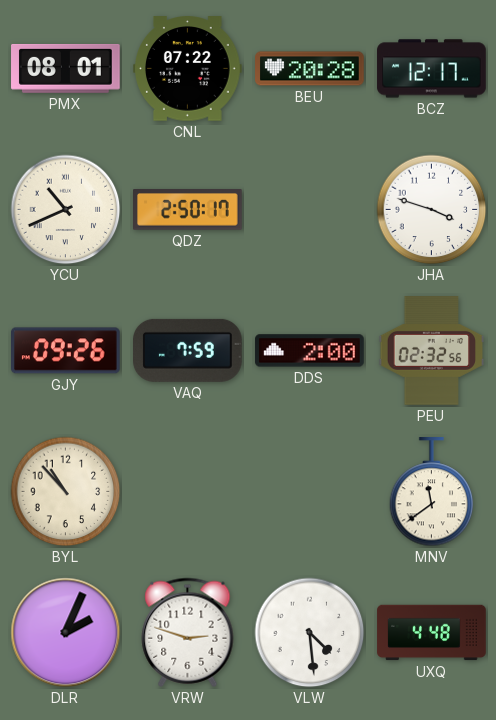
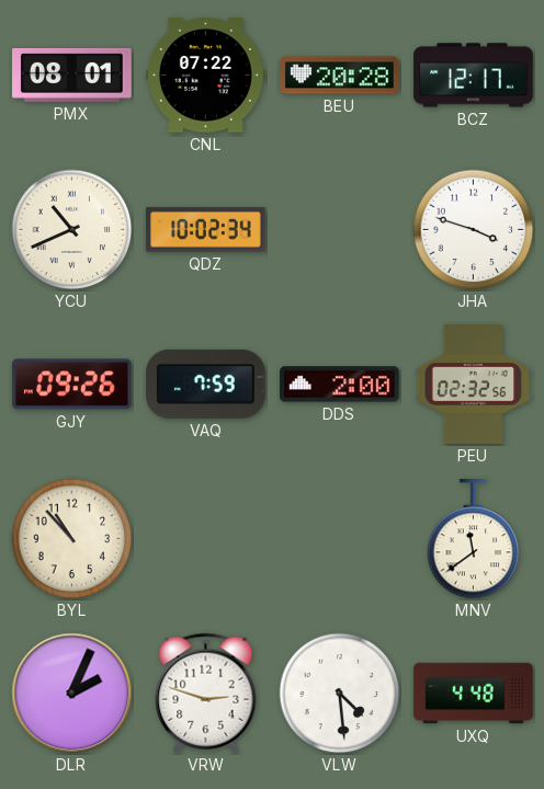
QDZ: 2:50 -> 10:02
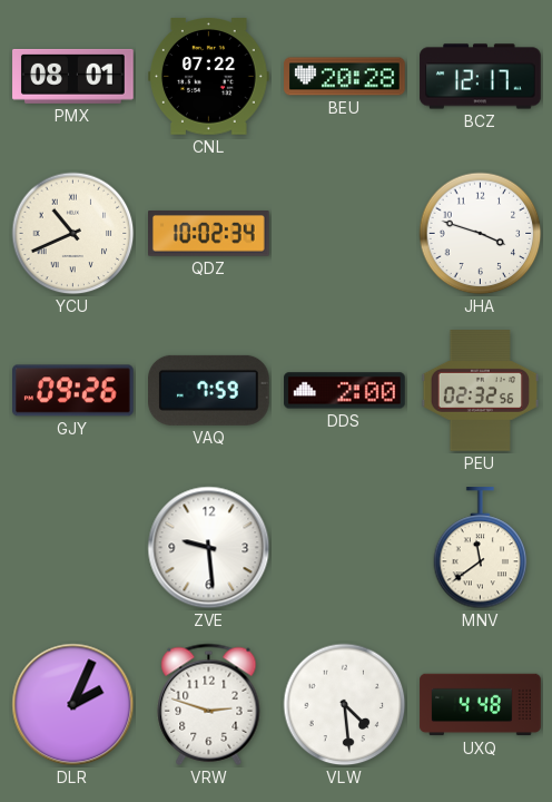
BYL: 10:53 -> none
ZVE: none -> 9:29
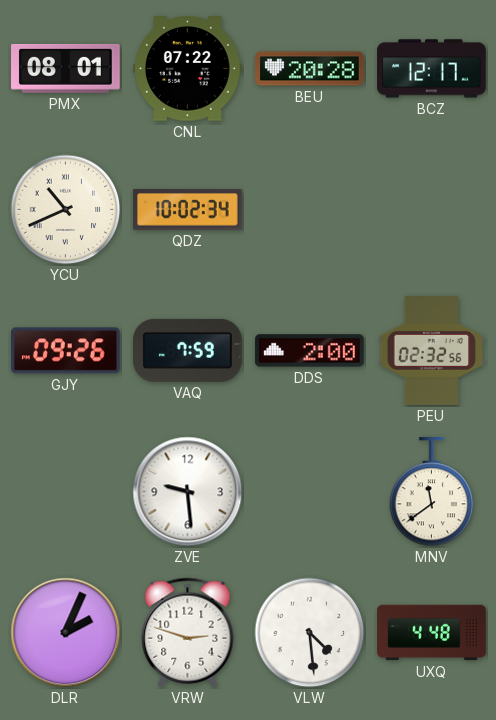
JHA: 3:48 -> none
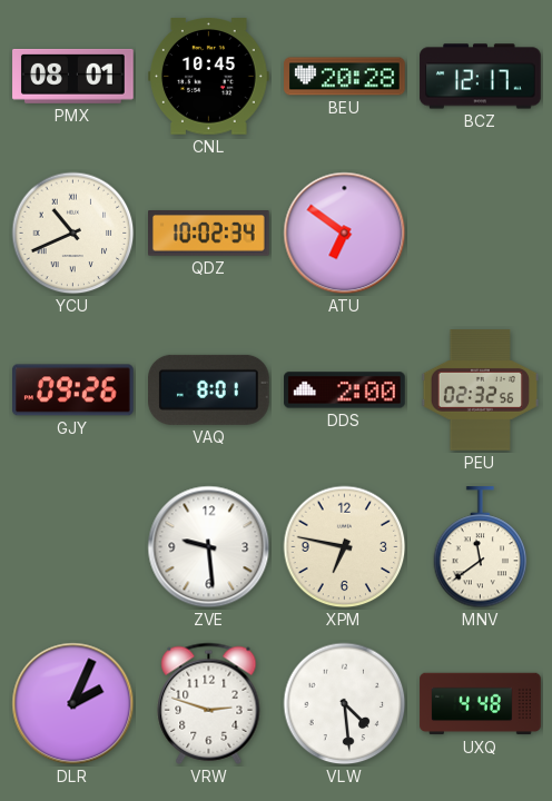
CNL: 07:22 -> 10:45
ATU: none -> 6:51
VAQ: 7:59 -> 8:01
XPM: none -> 6:47
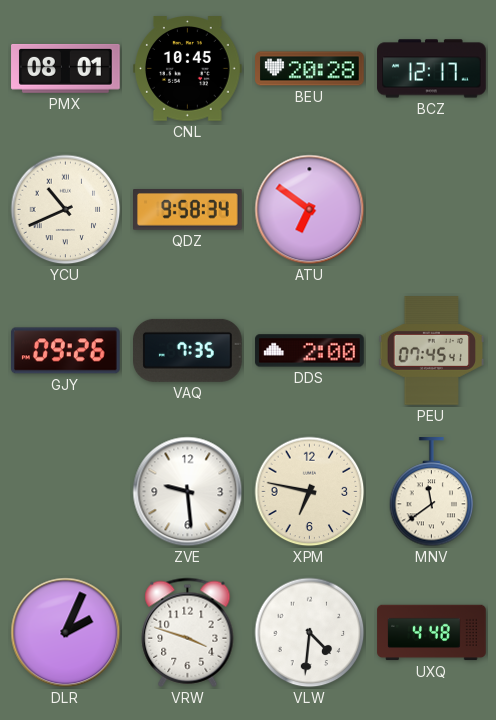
QDZ: 10:02 -> 9:58
VAQ: 8:01 -> 7:35
PEU: 02:32 -> 07:45
VRW: 2:48 -> 3:48
VLW: 4:29 -> 4:31
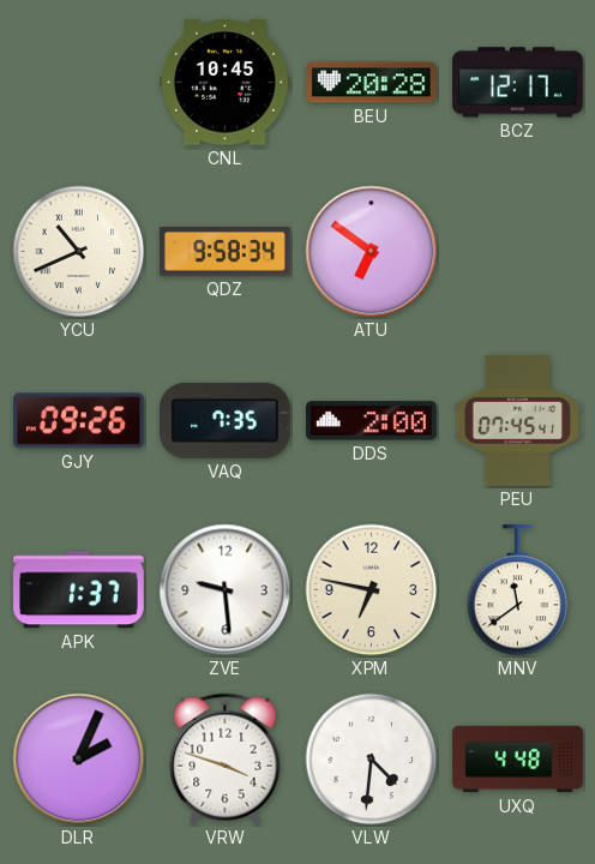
PMX: 08:01 -> none
APK: none -> 1:37
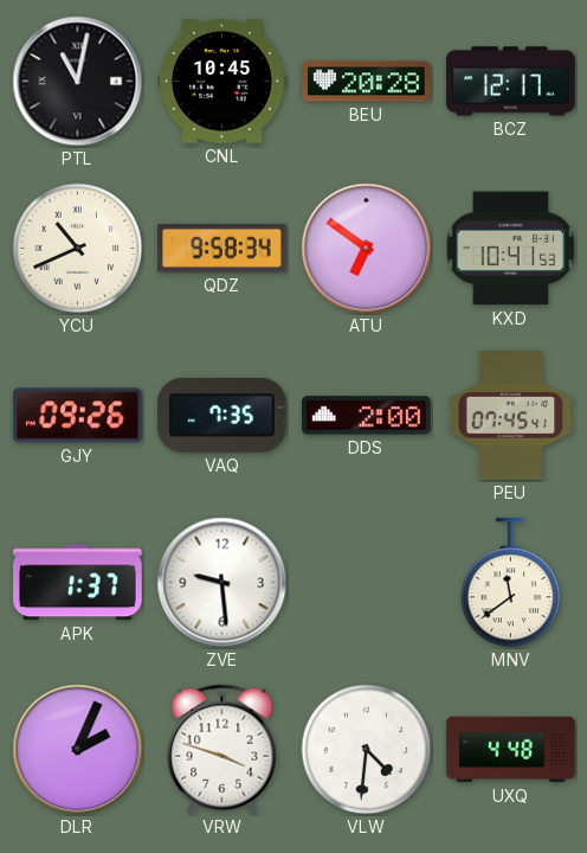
PTL: none -> 11:02
KXD: none -> 10:41
XPM: 6:47 -> none
